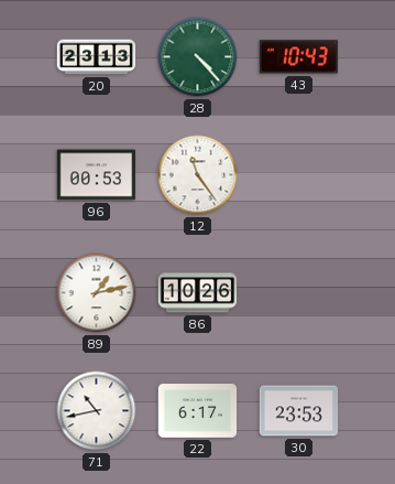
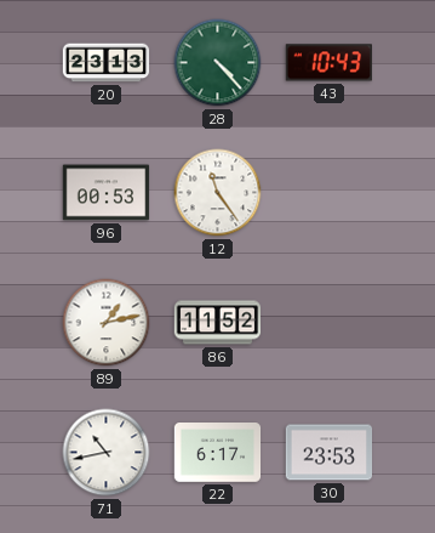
86: 10:26 -> 11:52
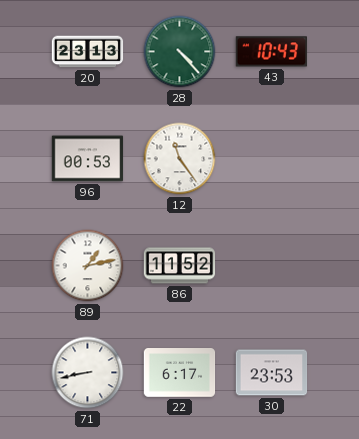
71: 10:43 -> 8:43
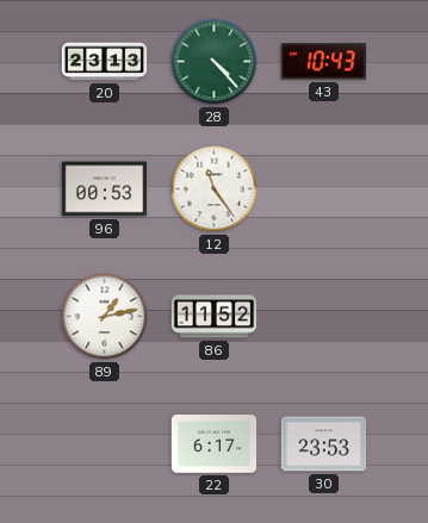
71: 8:43 -> none
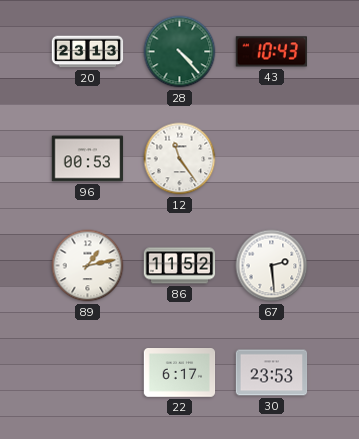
67: none -> 2:29
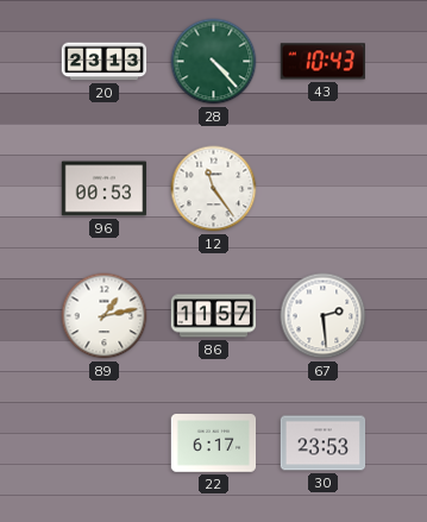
86: 11:52 -> 11:57
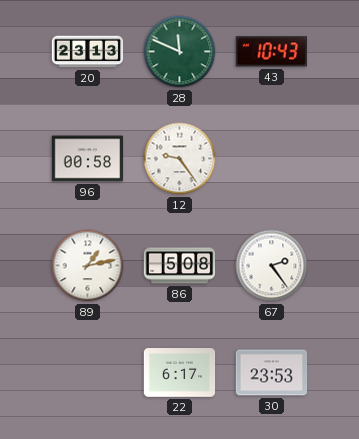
28: 4:23 -> 11:49
96: 00:53 -> 00:58
12: 11:24 -> 9:24
86: 11:57 -> 5:08
67: 2:29 -> 2:24
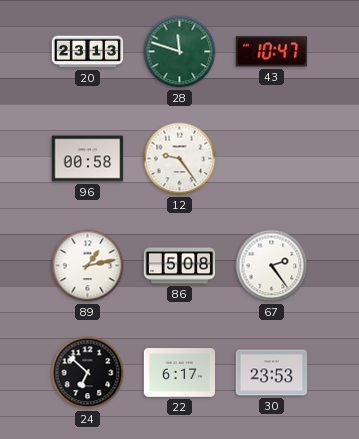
28: 11:49 -> 11:48
43: 10:43 -> 10:47
24: none -> 6:52
